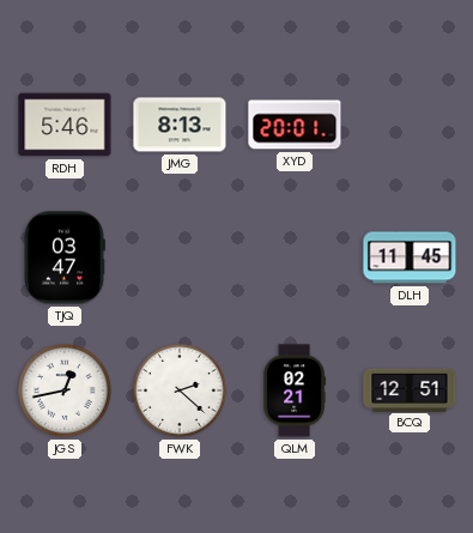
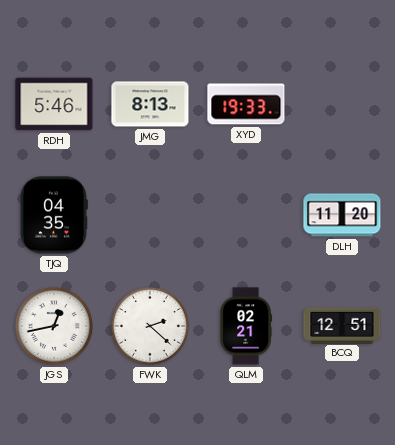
XYD: 20:01 -> 19:33
TJQ: 03:47 -> 04:35
DLH: 11:45 -> 11:20
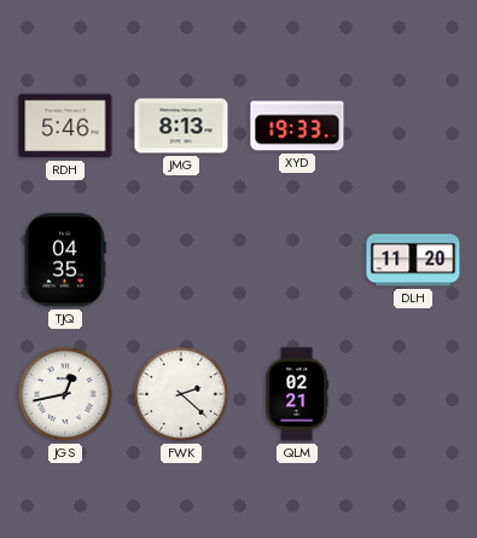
BCQ: 12:51 -> none
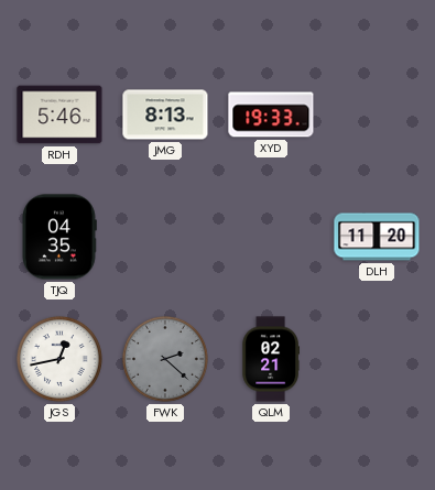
FWK dial: white -> grey
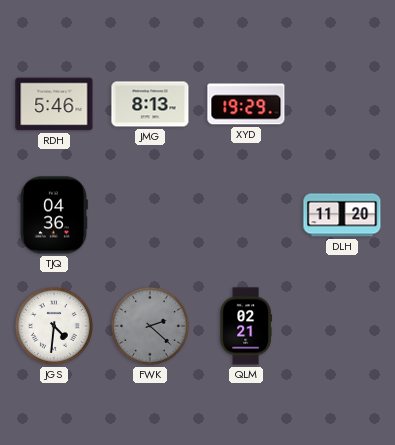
XYD: 19:33 -> 19:29
TJQ: 04:35 -> 04:36
JGS: 12:43 -> 4:31
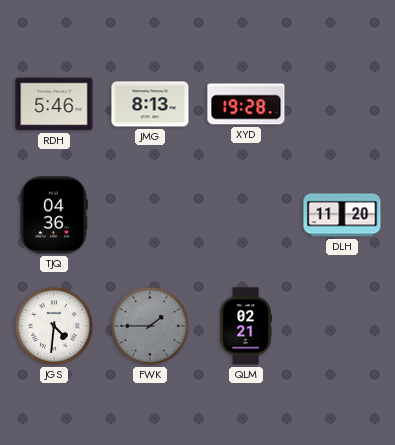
XYD: 19:29 -> 19:28
FWK: 2:22 -> 1:45
